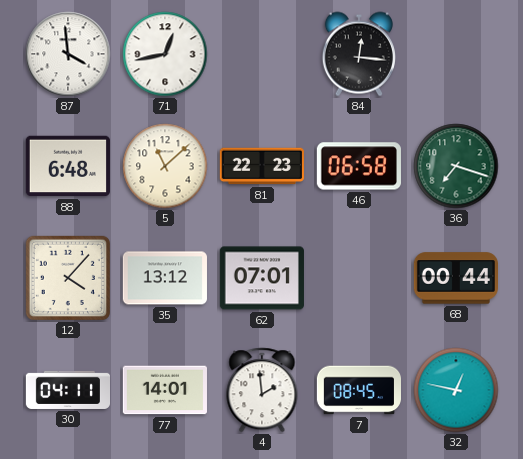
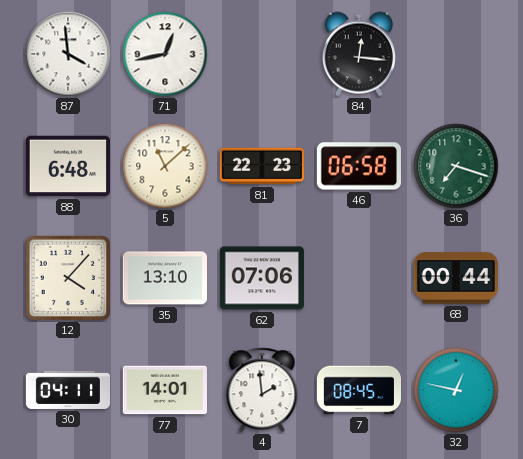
35: 13:12 -> 13:10
62: 07:01 -> 07:06
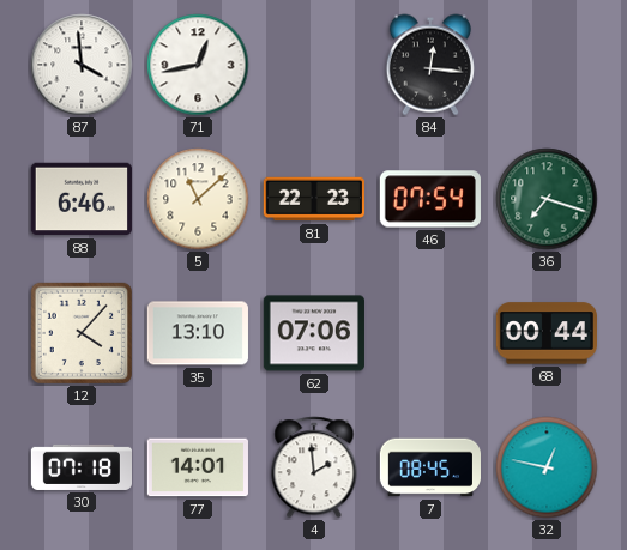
88: 6:48 -> 6:46
46: 06:58 -> 07:54
30: 04:11 -> 07:18
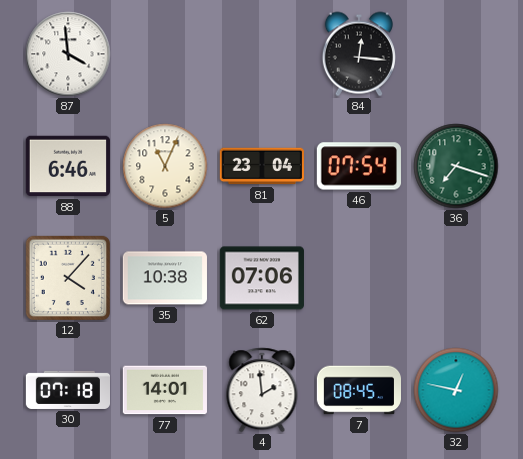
71: 12:43 -> none
5: 11:08 -> 11:04
81: 22:23 -> 23:04
35: 13:10 -> 10:38
68: 00:44 -> none
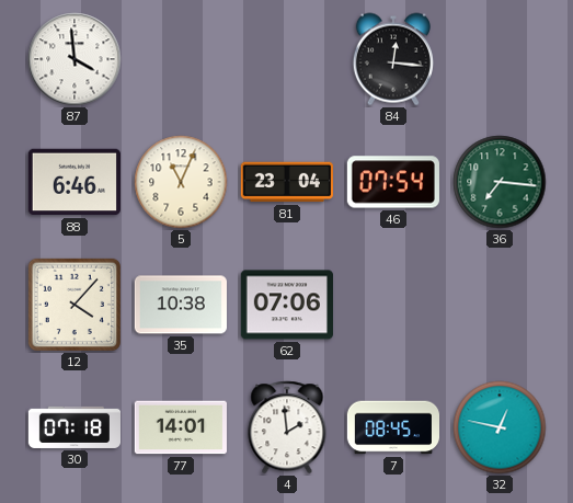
36: 7:18 -> 7:16
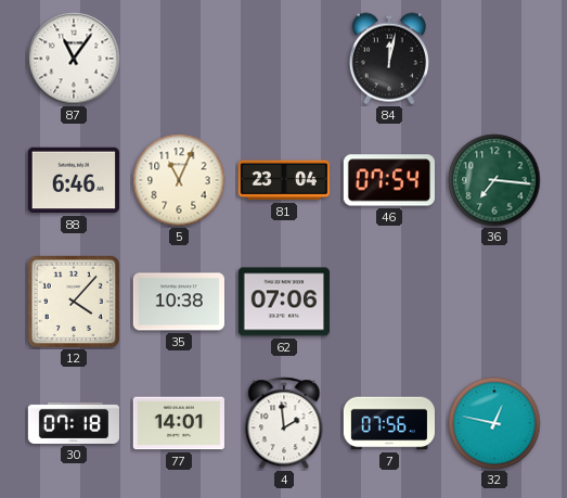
87: 3:59 -> 11:06
84: 12:16 -> 12:02
7: 08:45 -> 07:56
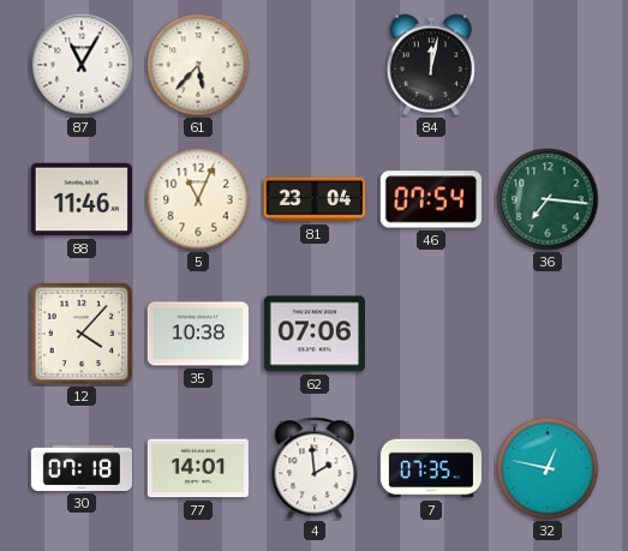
87: 11:06 -> 11:05
61: none -> 5:37
88: 6:46 -> 11:46
7: 07:56 -> 07:35
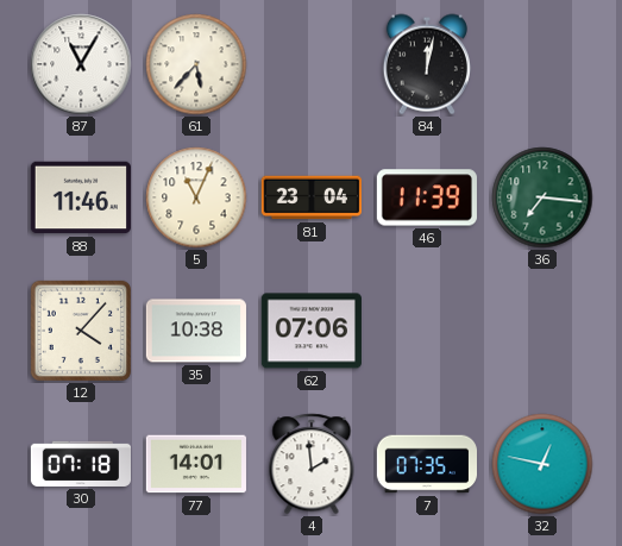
46: 07:54 -> 11:39
